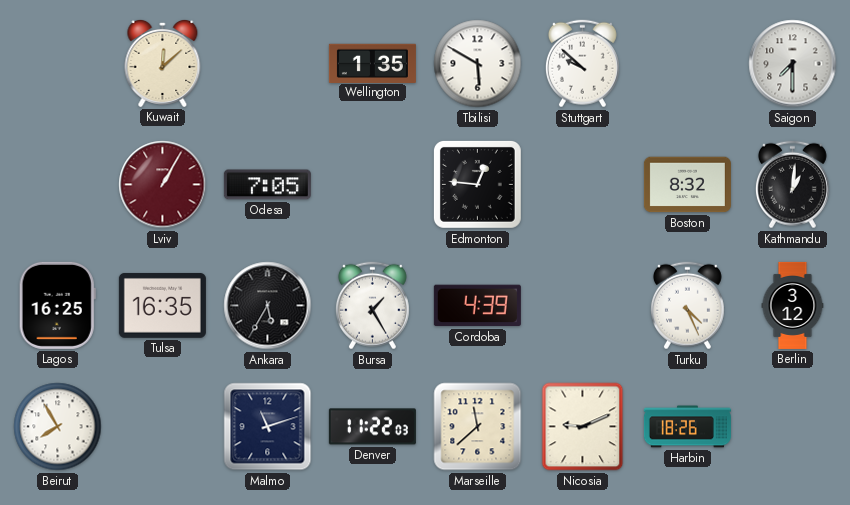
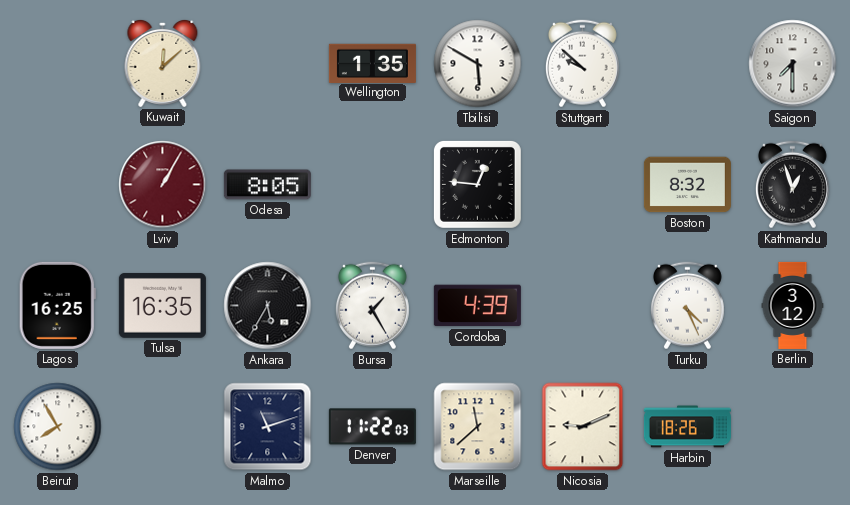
Odesa: 7:05 -> 8:05
Kathmandu: 1:01 -> 12:57
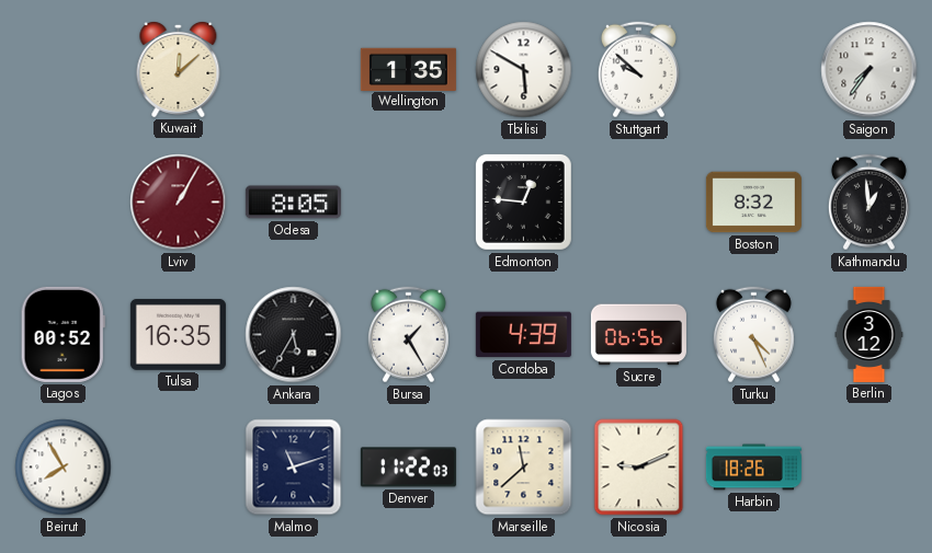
Saigon: 7:30 -> 7:36
Kathmandu: 12:57 -> 12:59
Lagos: 16:25 -> 00:52
Sucre: none -> 06:56
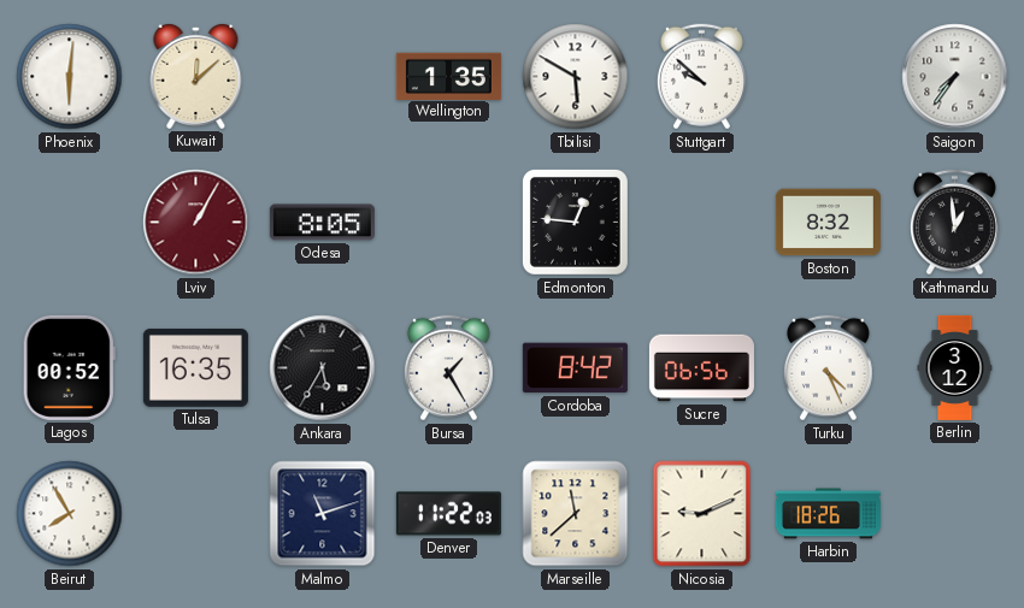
Phoenix: none -> 6:01
Cordoba: 4:39 -> 8:42
